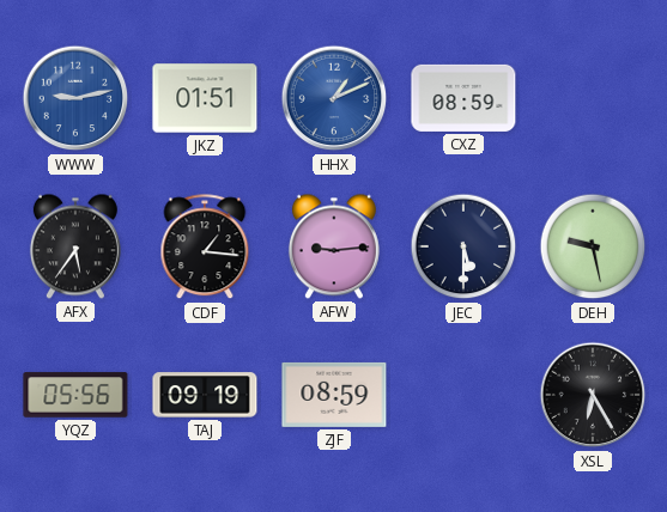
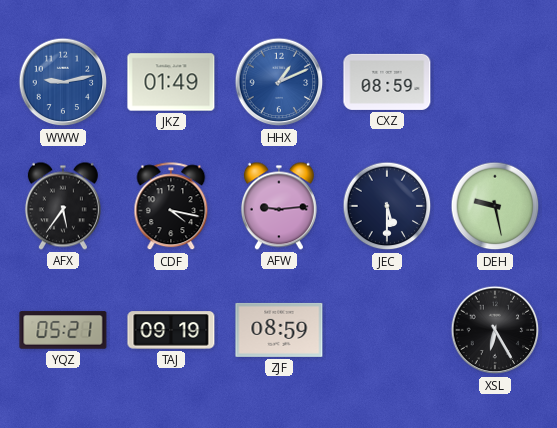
JKZ: 01:51 -> 01:49
CDF: 1:16 -> 4:17
YQZ: 05:56 -> 05:21
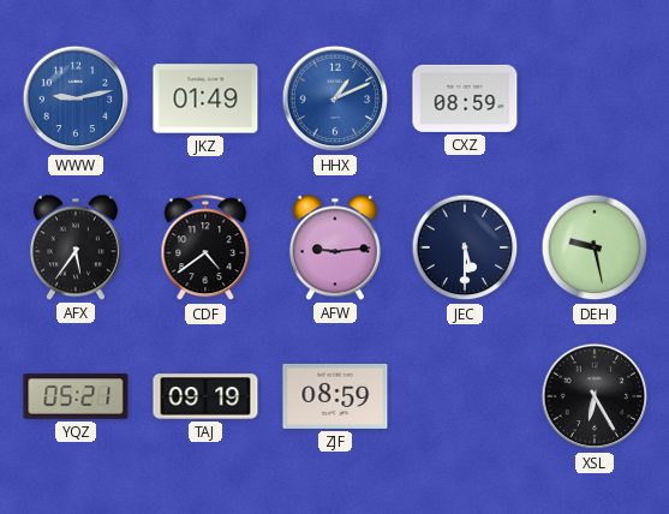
CDF: 4:17 -> 4:39
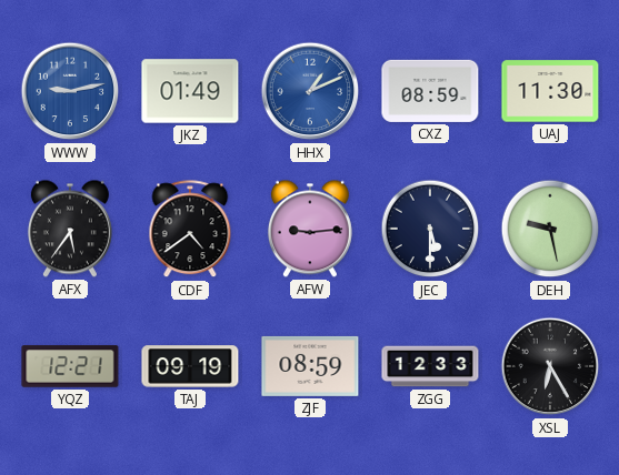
UAJ: none -> 11:30
YQZ: 05:21 -> 12:21
ZGG: none -> 12:33
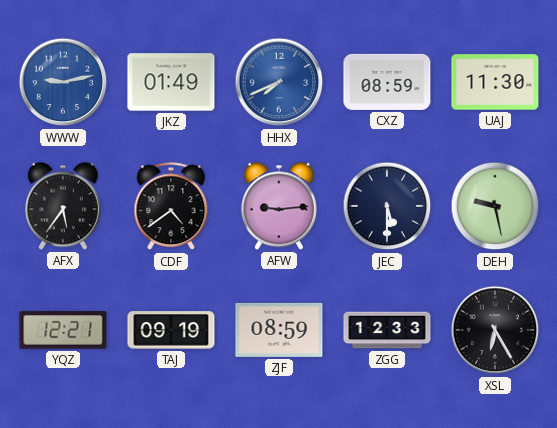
HHX: 1:11 -> 7:41
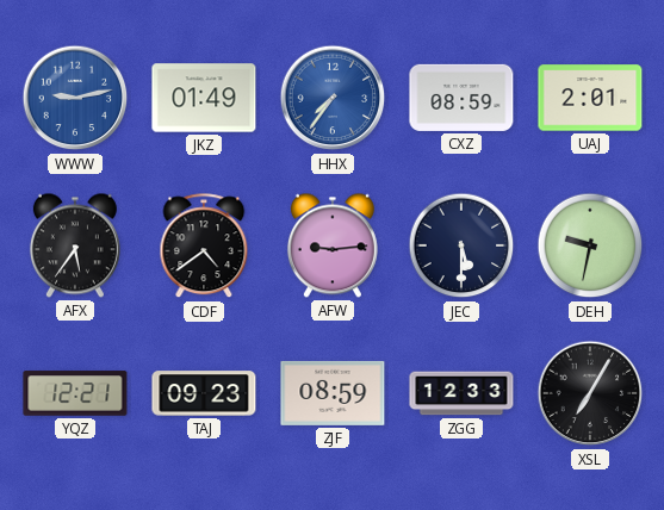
HHX: 7:41 -> 7:36
UAJ: 11:30 -> 2:01
DEH: 9:28 -> 9:32
TAJ: 09:19 -> 09:23
XSL: 6:25 -> 7:05
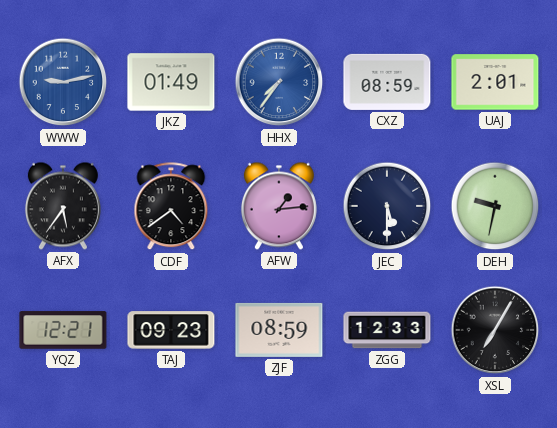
AFW: 9:14 -> 1:14
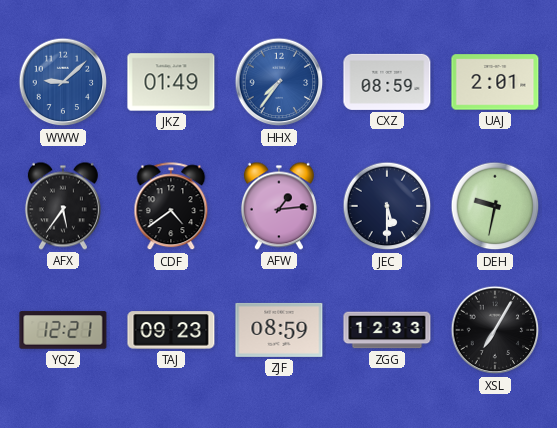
WWW: 9:13 -> 9:08
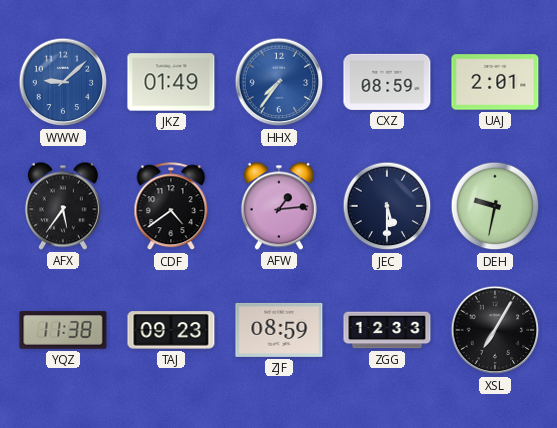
YQZ: 12:21 -> 11:38
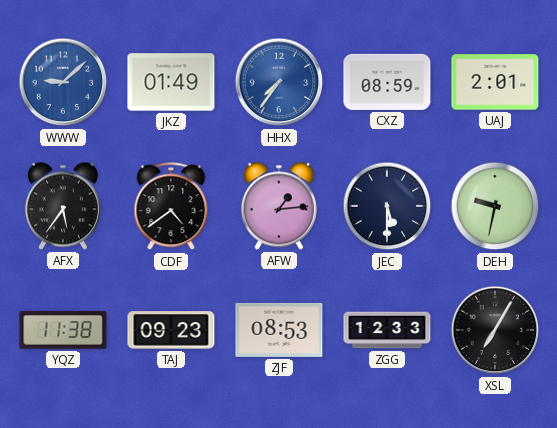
ZJF: 08:59 -> 08:53
